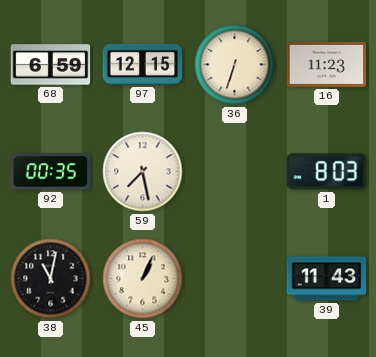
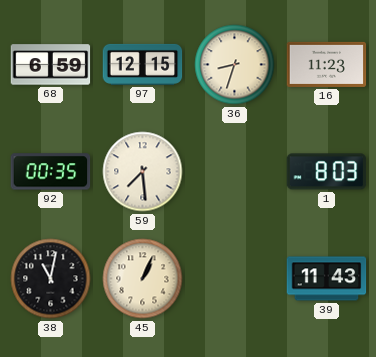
36: 6:33 -> 8:33
59: 7:28 -> 7:29
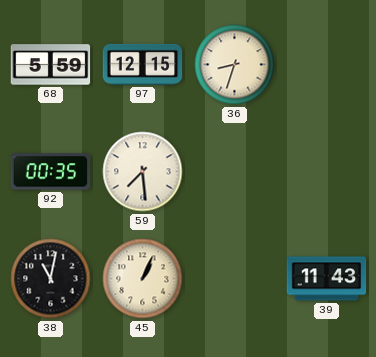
68: 6:59 -> 5:59
16: 11:23 -> none
1: 8:03 -> none
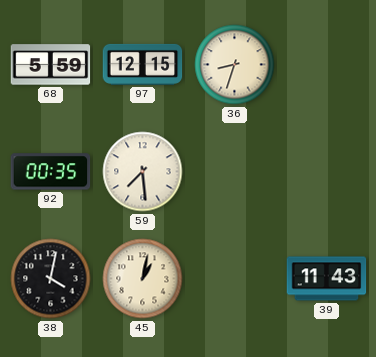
38: 11:02 -> 4:02
45: 1:04 -> 1:02
